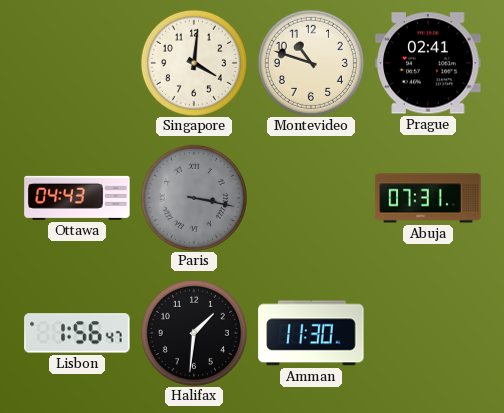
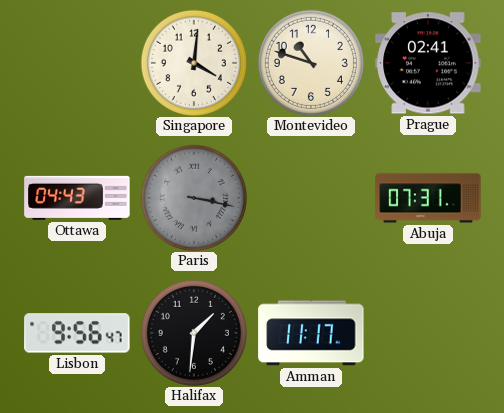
Lisbon: 1:56 -> 9:56
Amman: 11:30 -> 11:17
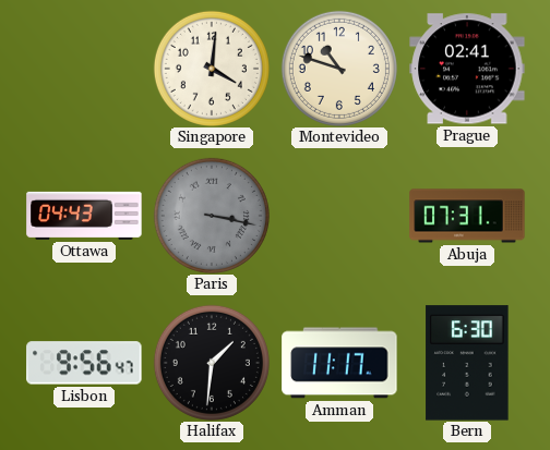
Bern: none -> 6:30
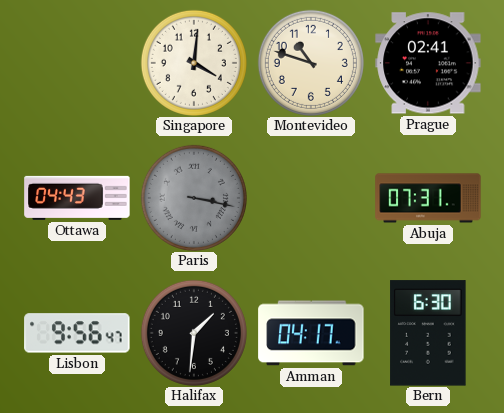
Amman: 11:17 -> 04:17
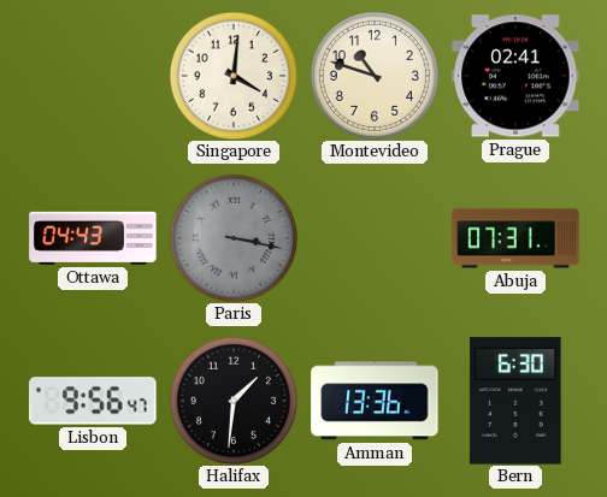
Amman: 04:17 -> 13:36
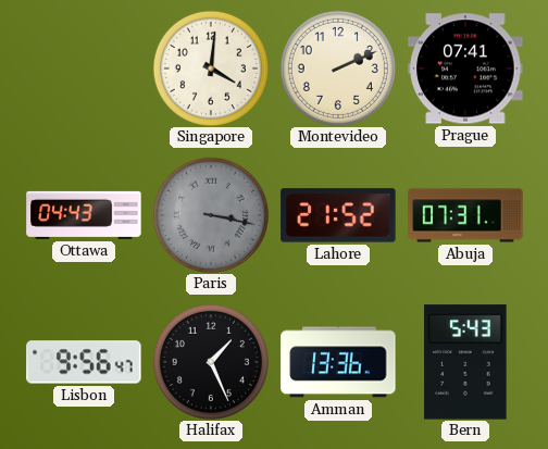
Montevideo: 10:48 -> 2:11
Prague: 02:41 -> 07:41
Lahore: none -> 21:52
Halifax: 1:31 -> 1:26
Bern: 6:30 -> 5:43
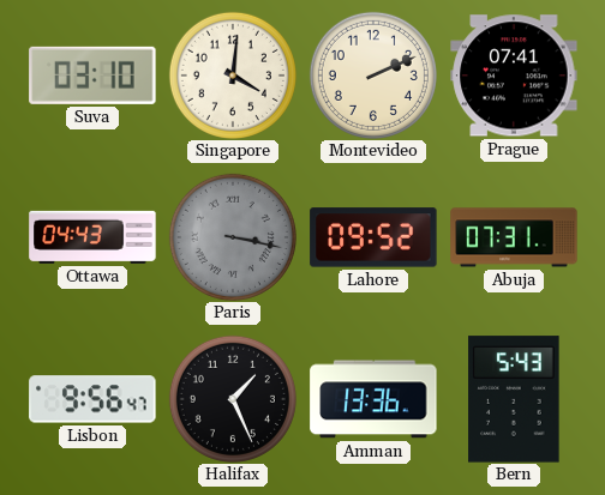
Suva: none -> 03:10
Lahore: 21:52 -> 09:52
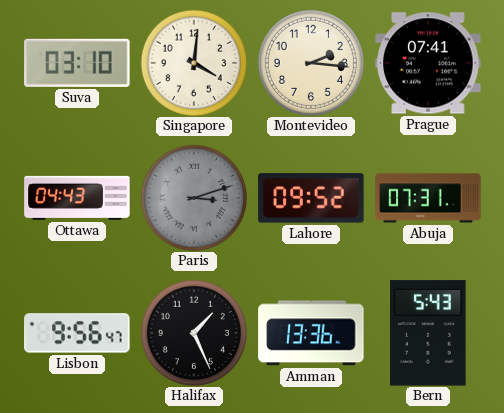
Montevideo: 2:11 -> 2:16
Paris: 3:17 -> 3:12
